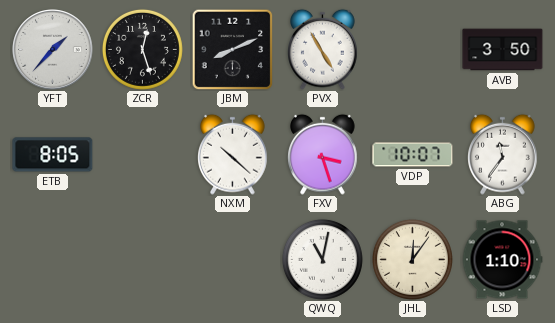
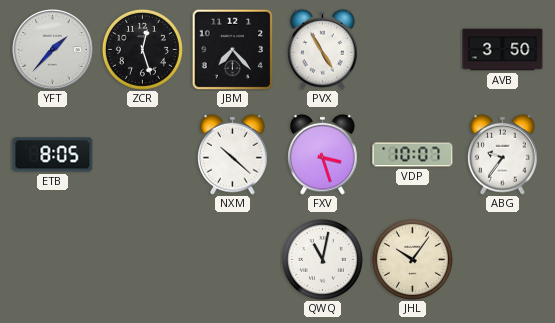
JBM: 8:11 -> 7:23
ABG: 11:36 -> 9:36
JHL: 12:06 -> 10:06
LSD: 1:10 -> none
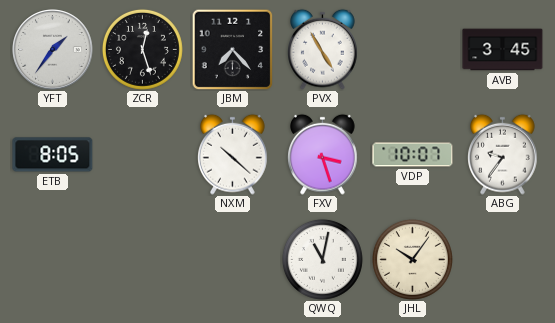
YFT: 1:37 -> 1:36
AVB: 3:50 -> 3:45
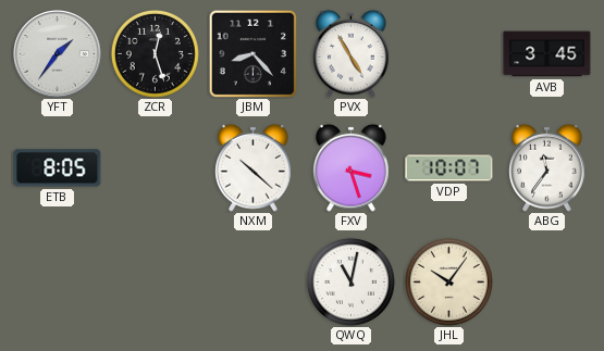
JBM: 7:23 -> 8:23
ABG: 9:36 -> 11:36
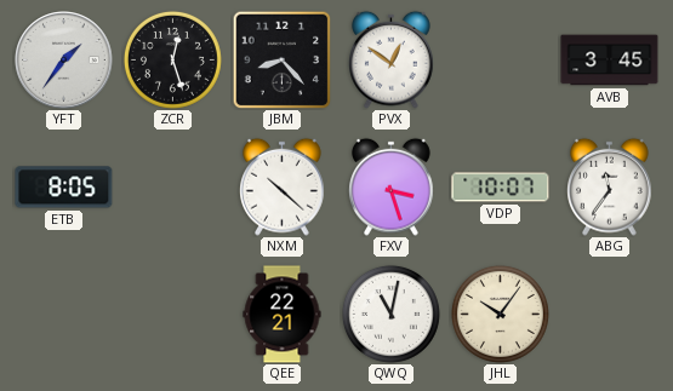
PVX: 4:55 -> 12:51
QEE: none -> 22:21
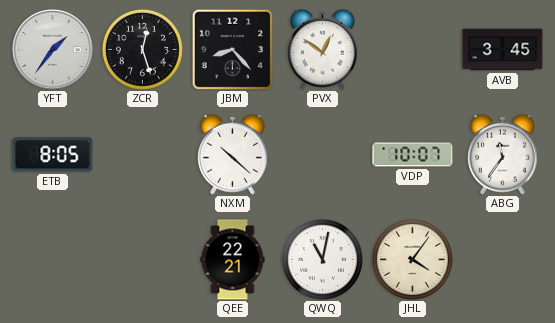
FXV: 3:27 -> none
JHL: 10:06 -> 4:06
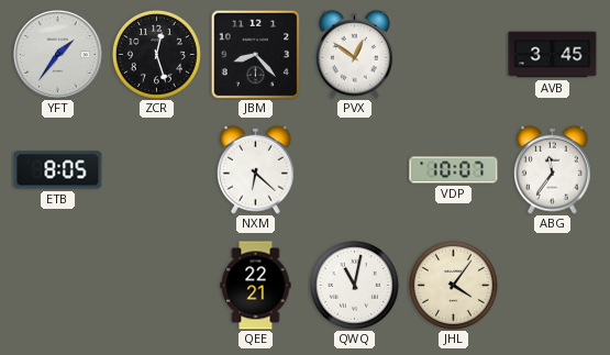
NXM: 10:22 -> 6:22
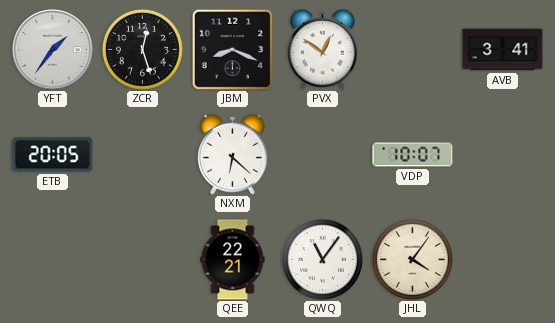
JBM: 8:23 -> 8:19
AVB: 3:45 -> 3:41
ETB: 8:05 -> 20:05
ABG: 11:36 -> none
QWQ: 11:02 -> 11:06
